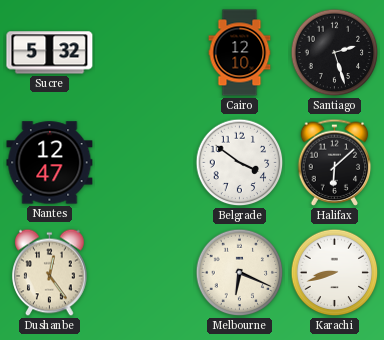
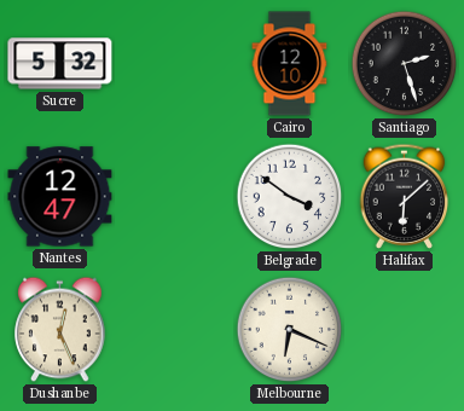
Dushanbe: 12:24 -> 12:26
Karachi: 8:42 -> none
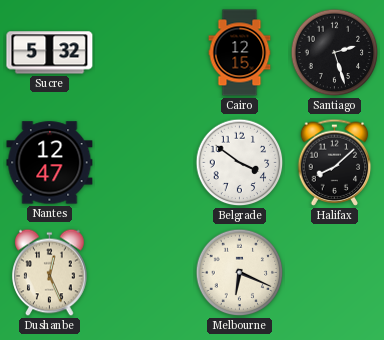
Cairo: 12:10 -> 12:15
Halifax: 6:08 -> 8:08
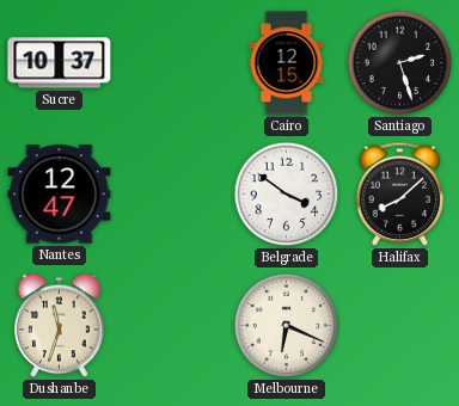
Sucre: 5:32 -> 10:37
Dushanbe: 12:26 -> 11:33
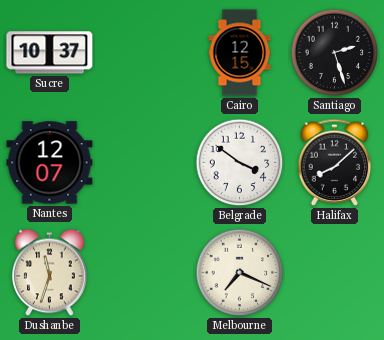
Nantes: 12:47 -> 12:07
Melbourne: 6:19 -> 7:19
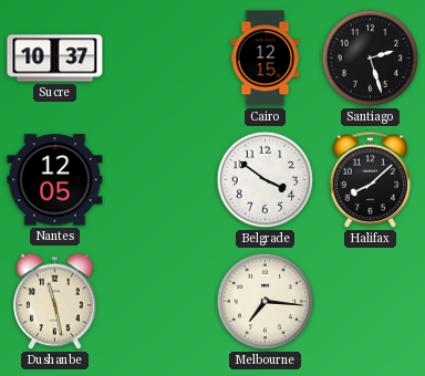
Nantes: 12:07 -> 12:05
Dushanbe: 11:33 -> 11:28
Melbourne: 7:19 -> 7:16
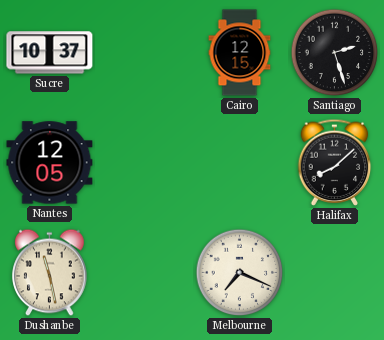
Belgrade: 3:51 -> none
Melbourne: 7:16 -> 7:19
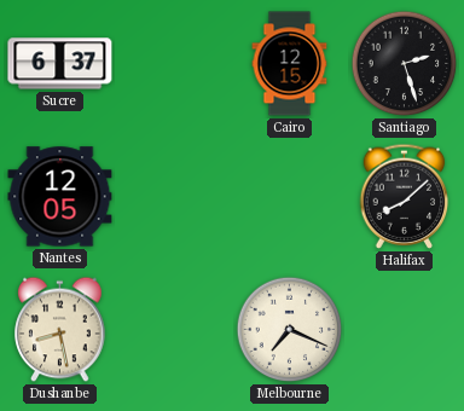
Sucre: 10:37 -> 6:37
Dushanbe: 11:28 -> 8:28
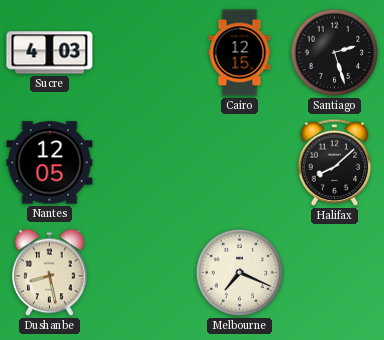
Sucre: 6:37 -> 4:03
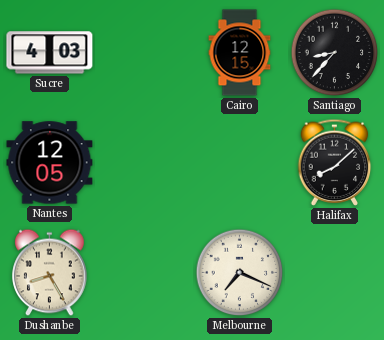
Santiago: 2:27 -> 8:37
Dushanbe: 8:28 -> 8:25
